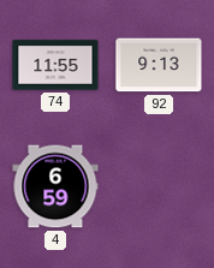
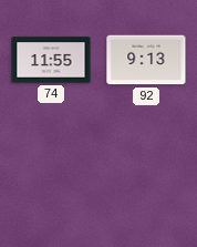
4: 6:59 -> none
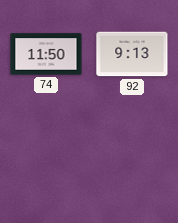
74: 11:55 -> 11:50
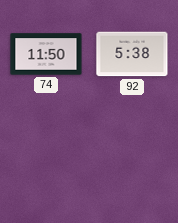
92: 9:13 -> 5:38
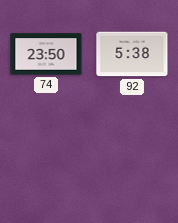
74: 11:50 -> 23:50
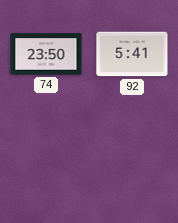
92: 5:38 -> 5:41
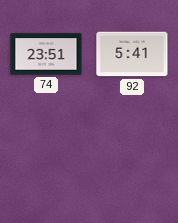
74: 23:50 -> 23:51
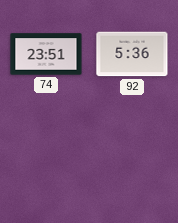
92: 5:41 -> 5:36
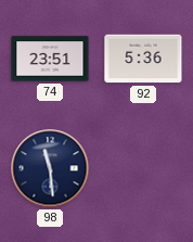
98: none -> 11:29
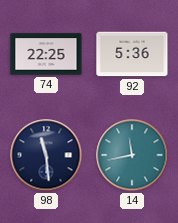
74: 23:51 -> 22:25
14: none -> 11:43
